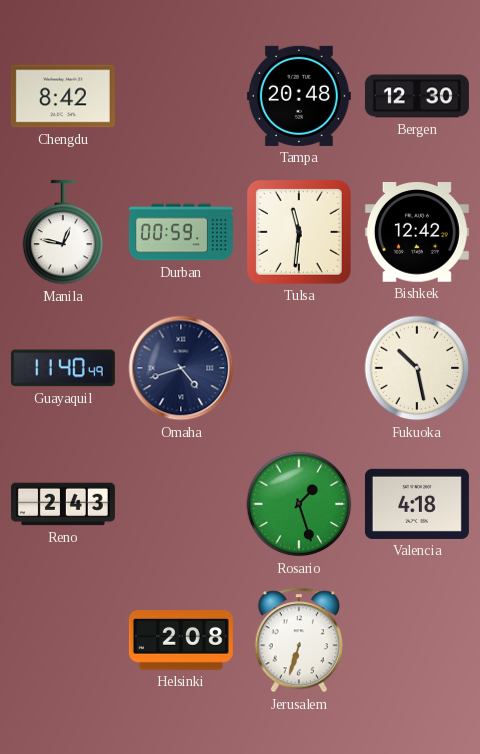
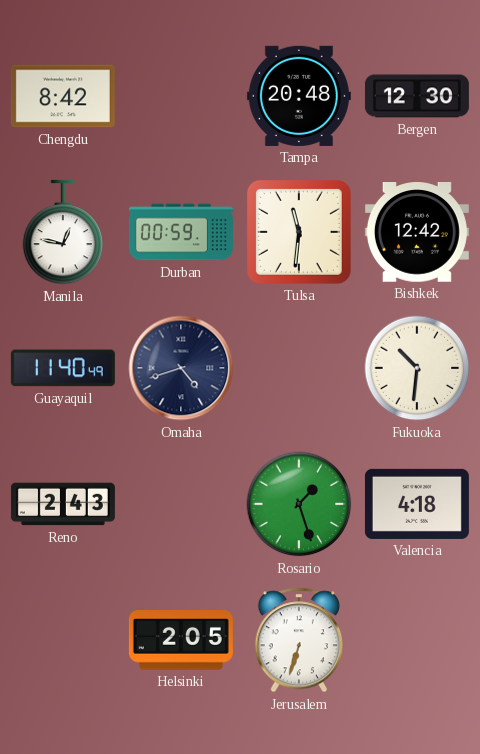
Fukuoka: 10:28 -> 10:31
Helsinki: 2:08 -> 2:05
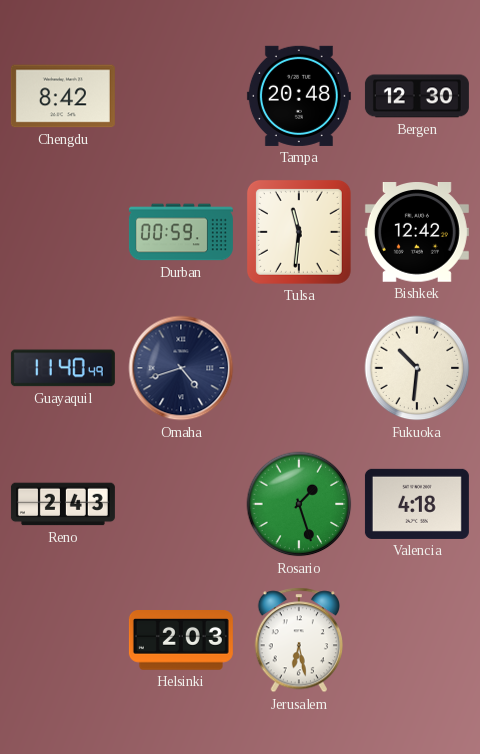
Manila: 12:47 -> none
Helsinki: 2:05 -> 2:03
Jerusalem: 6:33 -> 6:28
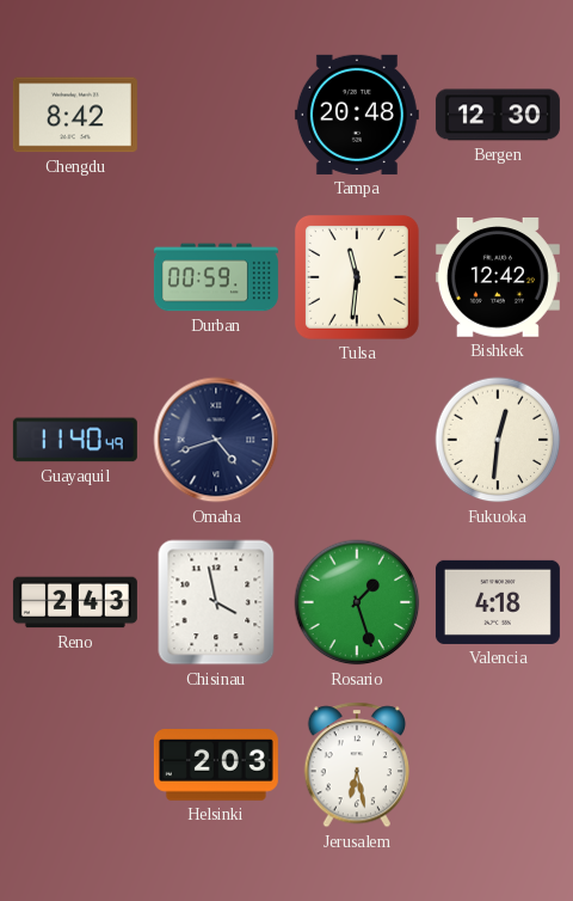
Fukuoka: 10:31 -> 12:31
Chisinau: none -> 3:58
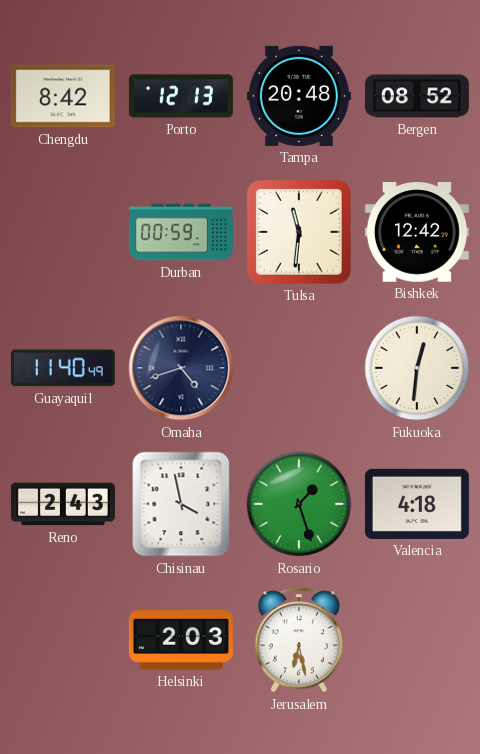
Porto: none -> 12:13
Bergen: 12:30 -> 08:52
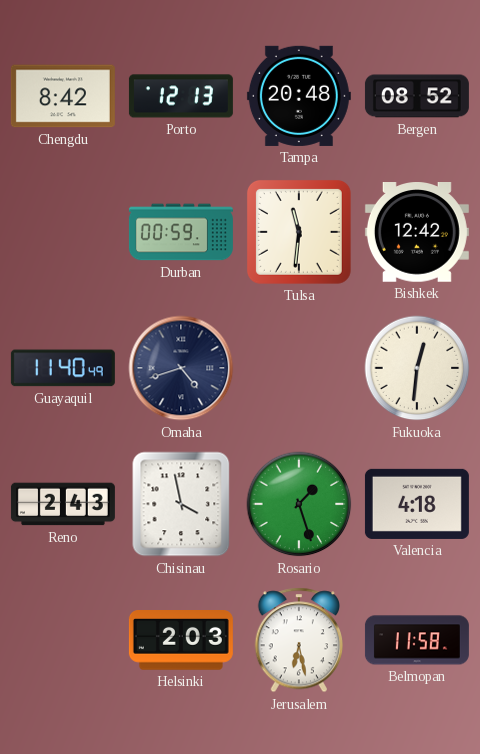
Belmopan: none -> 11:58
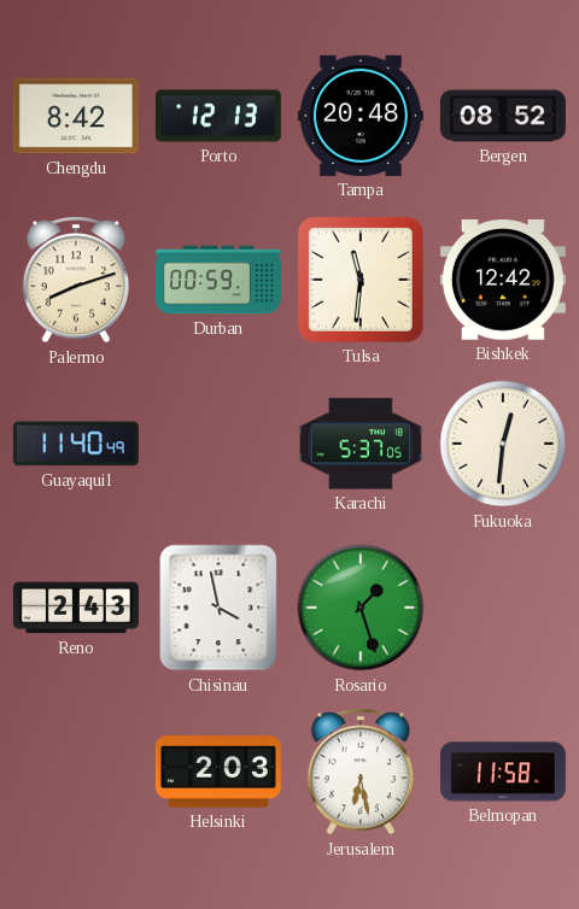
Palermo: none -> 8:12
Omaha: 4:42 -> none
Karachi: none -> 5:37
Valencia: 4:18 -> none
